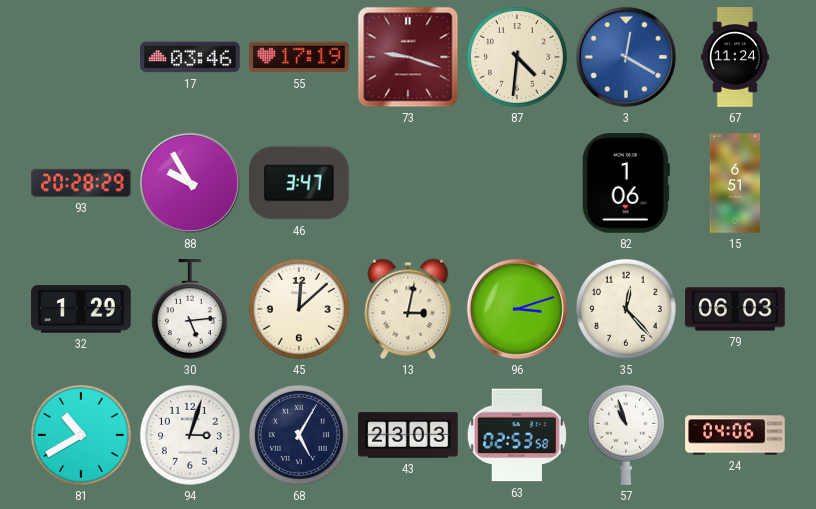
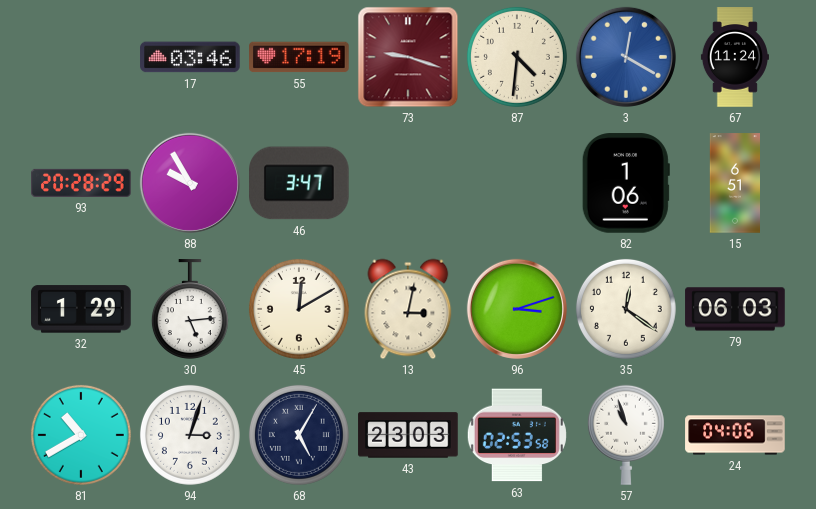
45: 12:08 -> 12:10
35: 12:23 -> 12:21
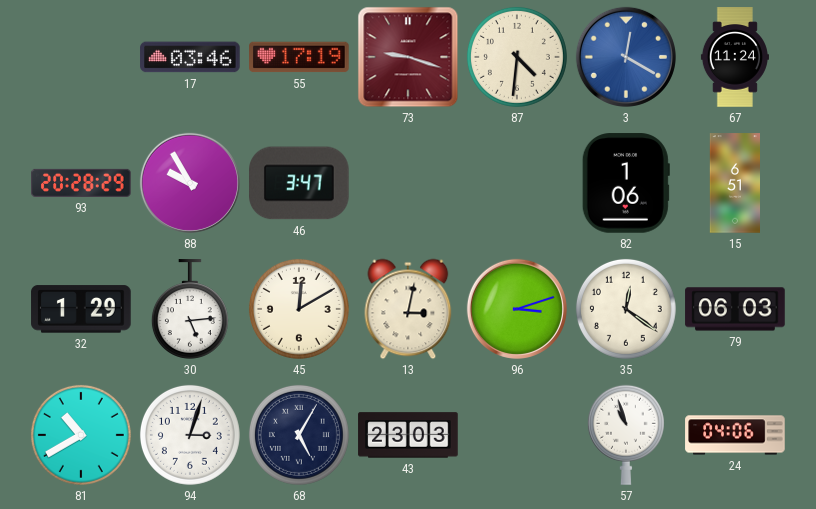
63: 02:53 -> none
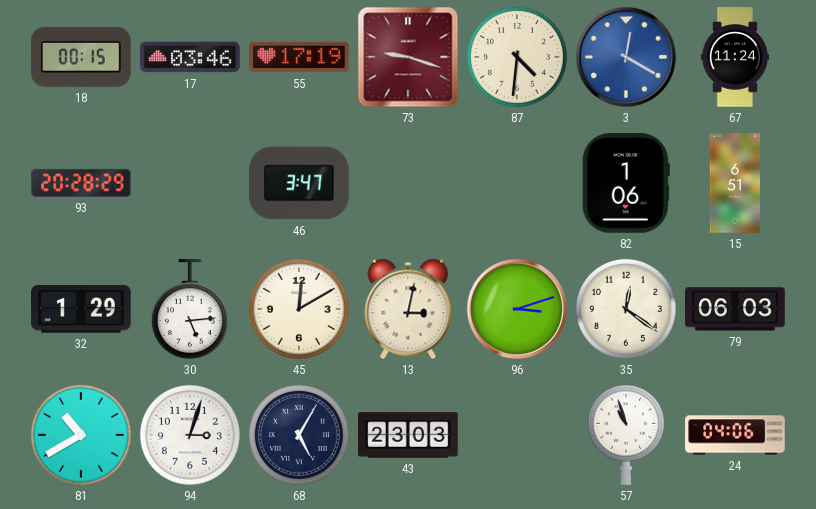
18: none -> 00:15
88: 9:55 -> none
